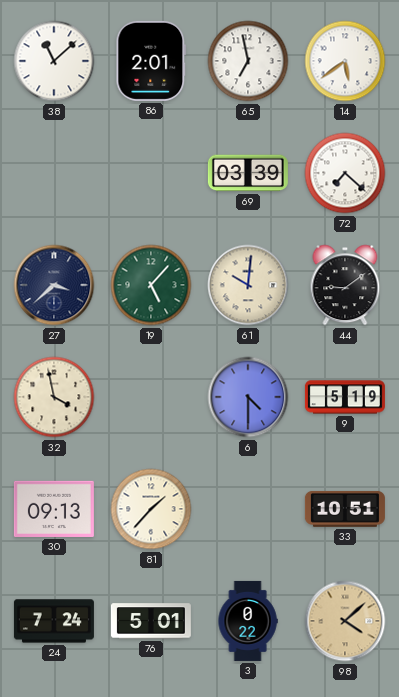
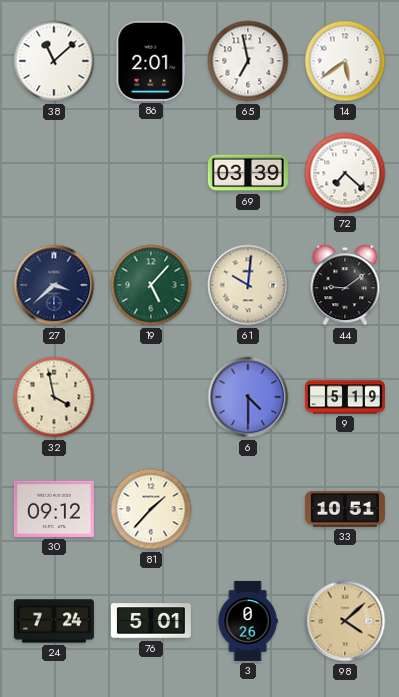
30: 09:13 -> 09:12
3: 0:22 -> 0:26
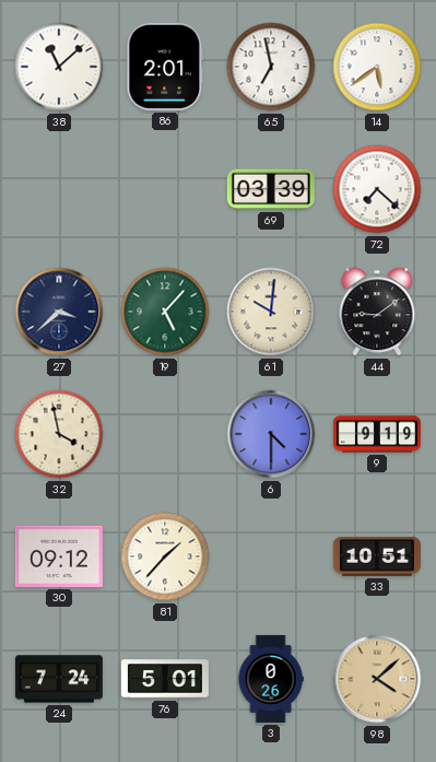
9: 5:19 -> 9:19
